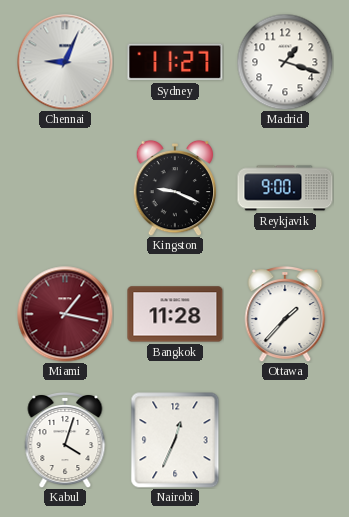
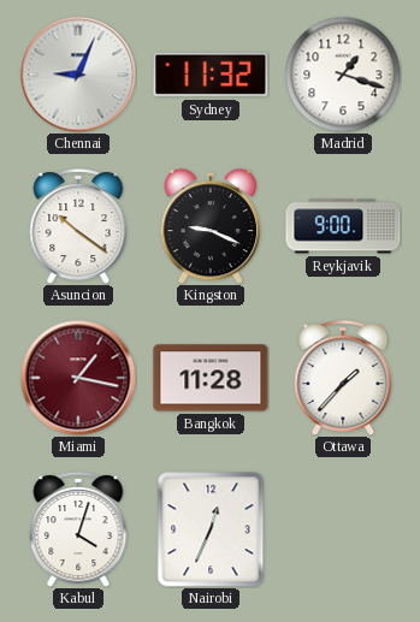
Sydney: 11:27 -> 11:32
Asuncion: none -> 10:21
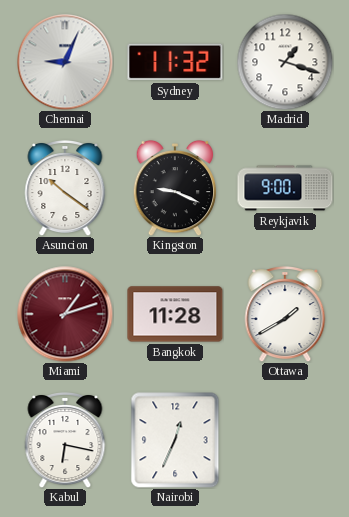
Miami: 1:17 -> 1:12
Ottawa: 1:37 -> 1:40
Kabul: 4:03 -> 6:17
